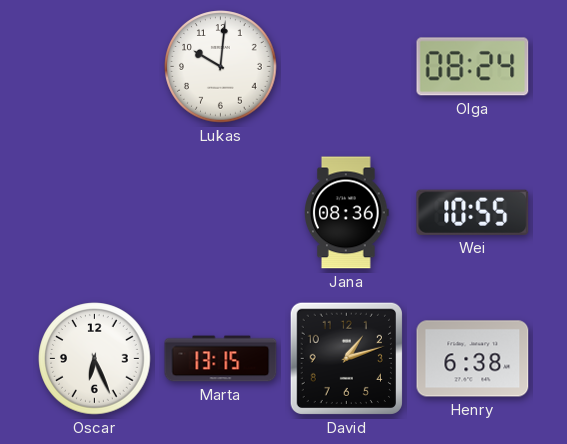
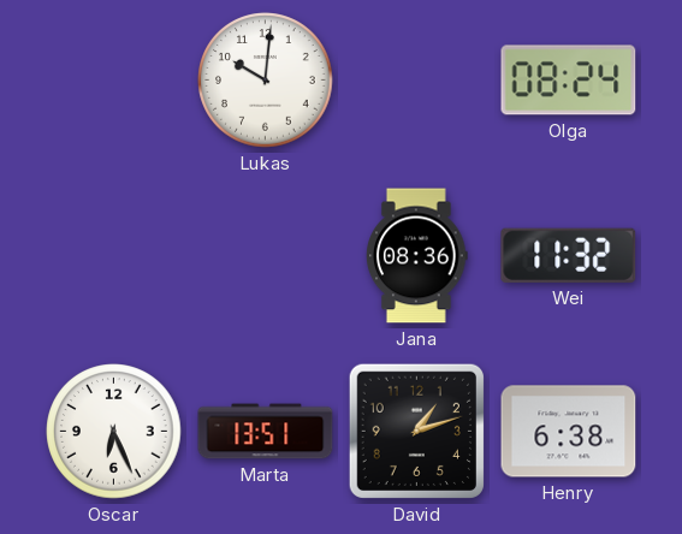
Wei: 10:55 -> 11:32
Marta: 13:15 -> 13:51
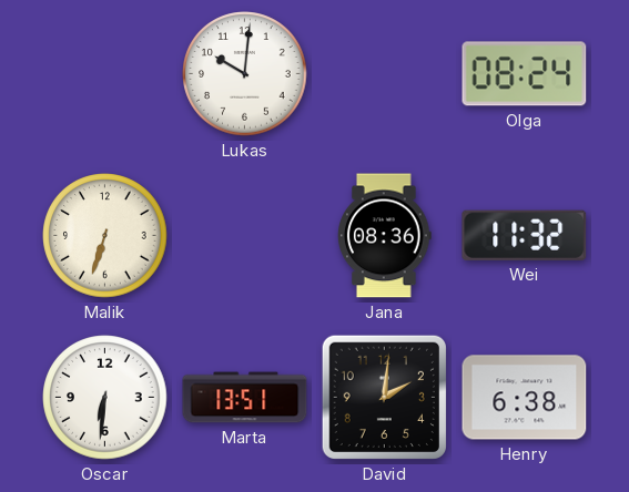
Malik: none -> 6:33
Oscar: 6:26 -> 6:31
David: 1:12 -> 2:01
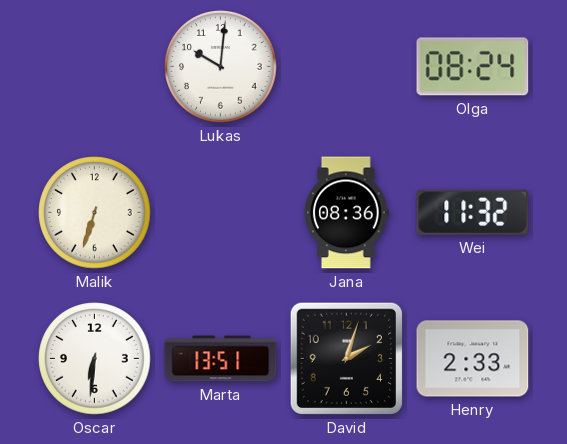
David: 2:01 -> 2:03
Henry: 6:38 -> 2:33
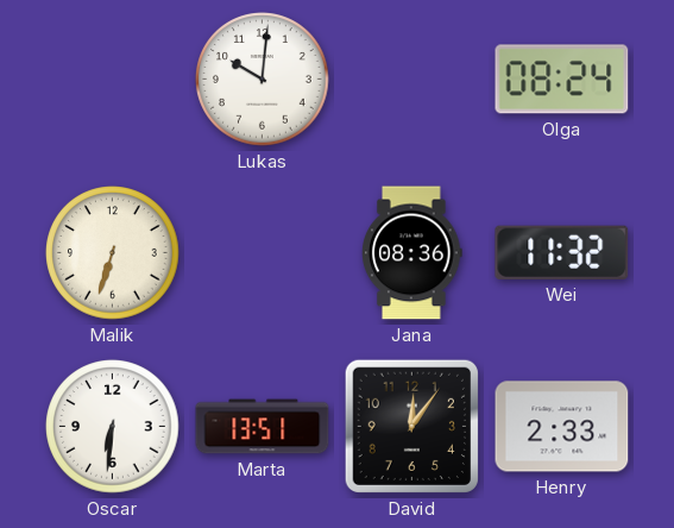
David: 2:03 -> 12:06
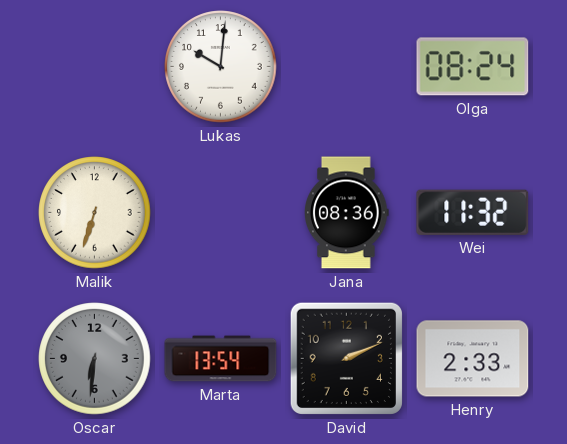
Oscar dial: white -> grey
Marta: 13:51 -> 13:54
David: 12:06 -> 2:11
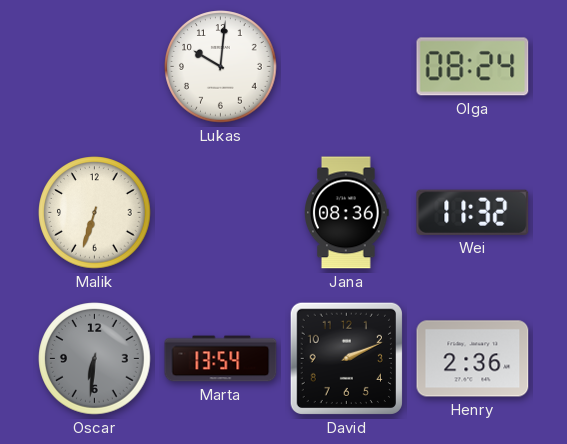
Henry: 2:33 -> 2:36
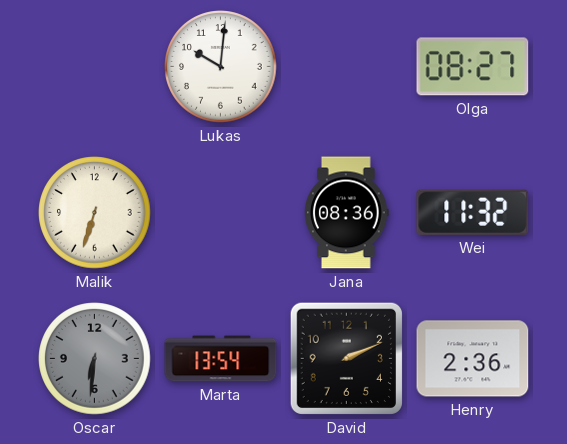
Olga: 08:24 -> 08:27
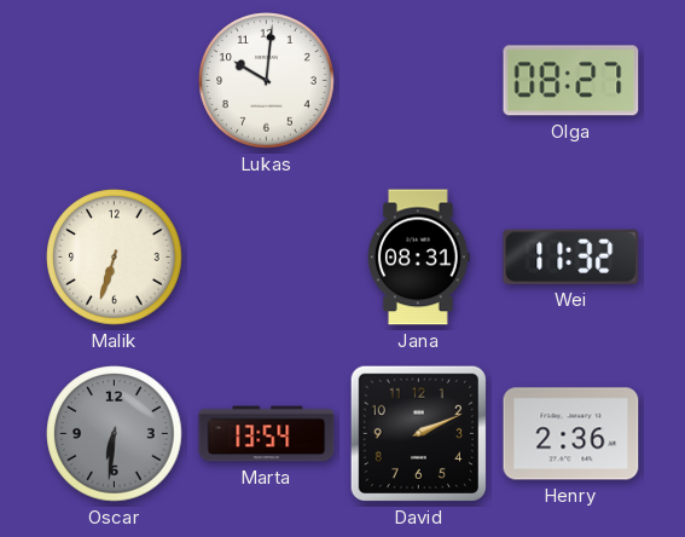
Jana: 08:36 -> 08:31
